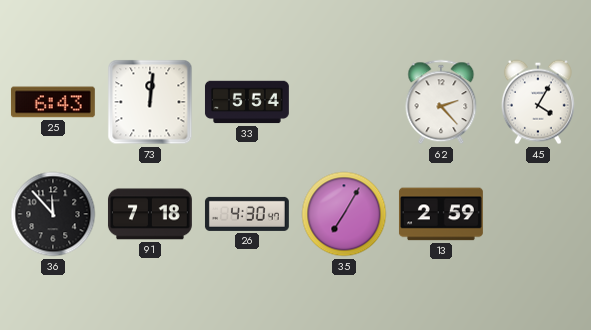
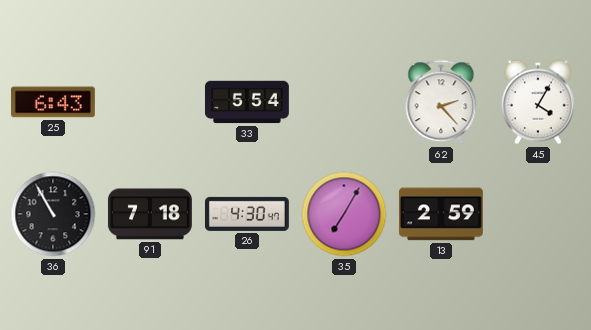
73: 12:01 -> none
36: 11:53 -> 10:55
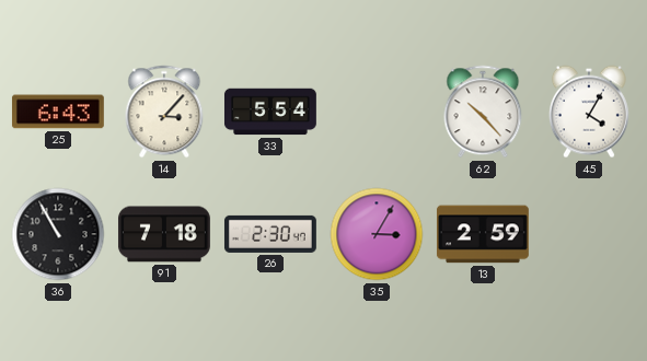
14: none -> 3:07
62: 2:23 -> 10:23
26: 4:30 -> 2:30
35: 7:05 -> 3:05
